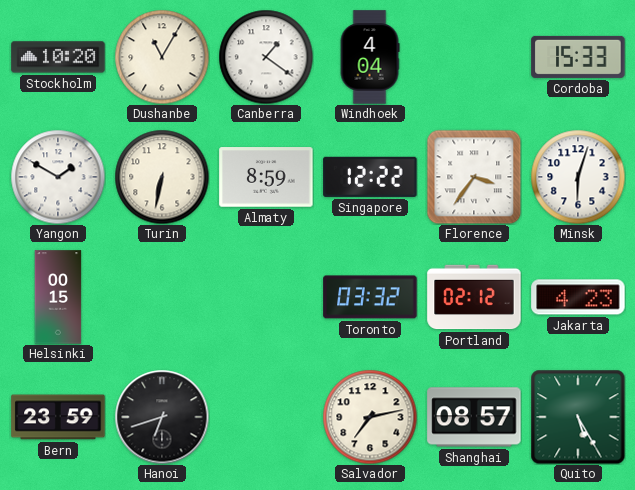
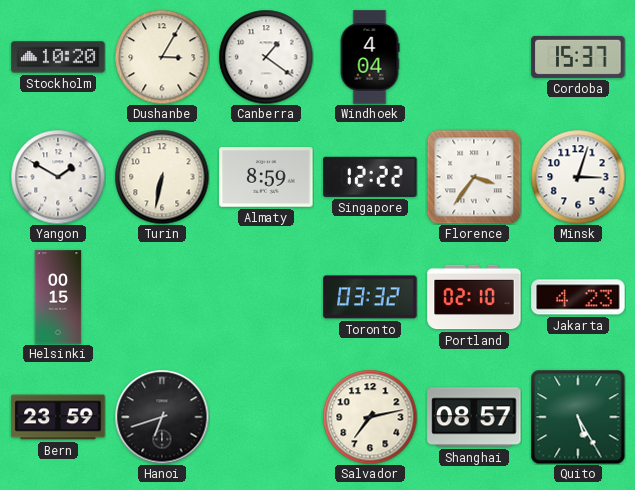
Dushanbe: 11:05 -> 3:05
Cordoba: 15:33 -> 15:37
Minsk: 6:03 -> 3:03
Portland: 02:12 -> 02:10
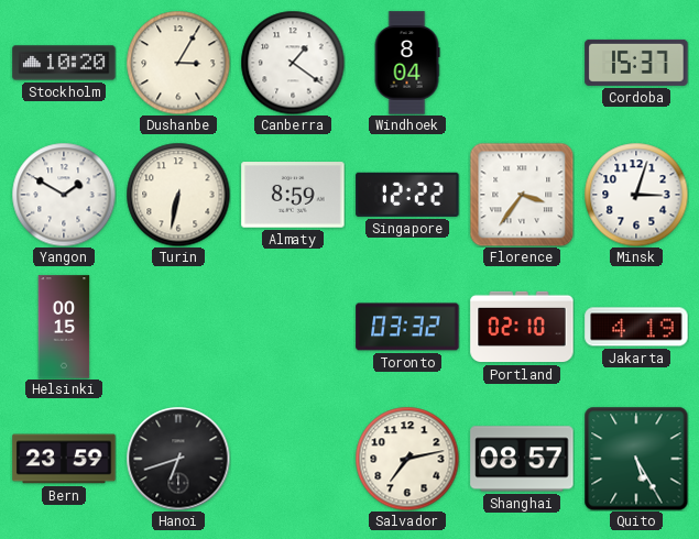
Windhoek: 4:04 -> 8:04
Jakarta: 4:23 -> 4:19
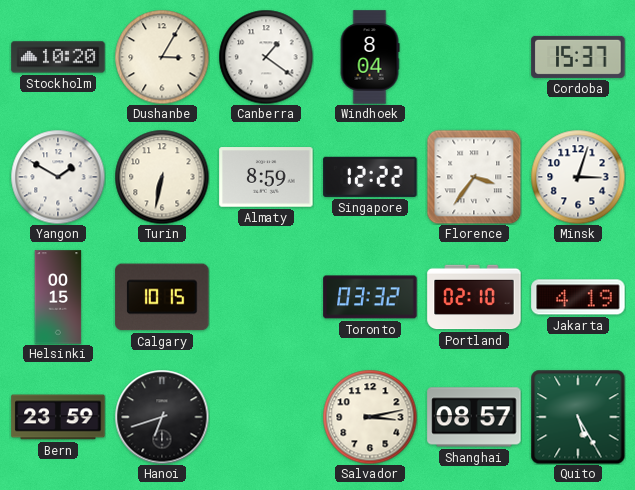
Calgary: none -> 10:15
Salvador: 7:13 -> 3:13
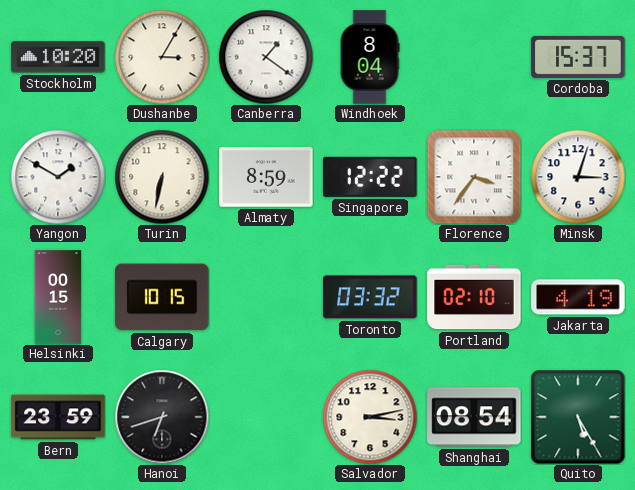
Shanghai: 08:57 -> 08:54
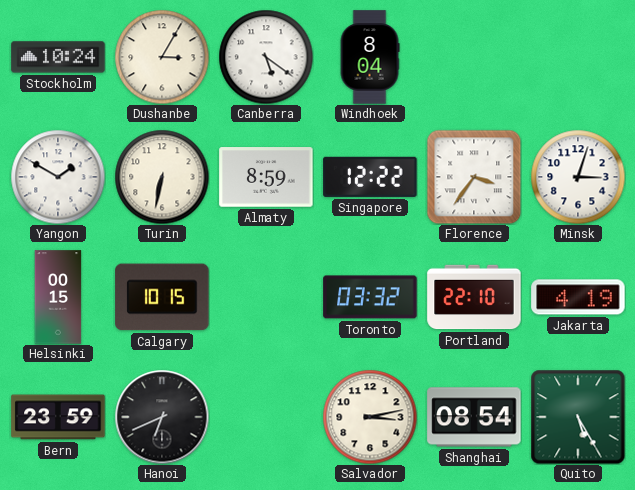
Stockholm: 10:20 -> 10:24
Canberra: 1:21 -> 5:21
Cordoba: 15:37 -> none
Portland: 02:10 -> 22:10
Hanoi: 6:42 -> 6:41
